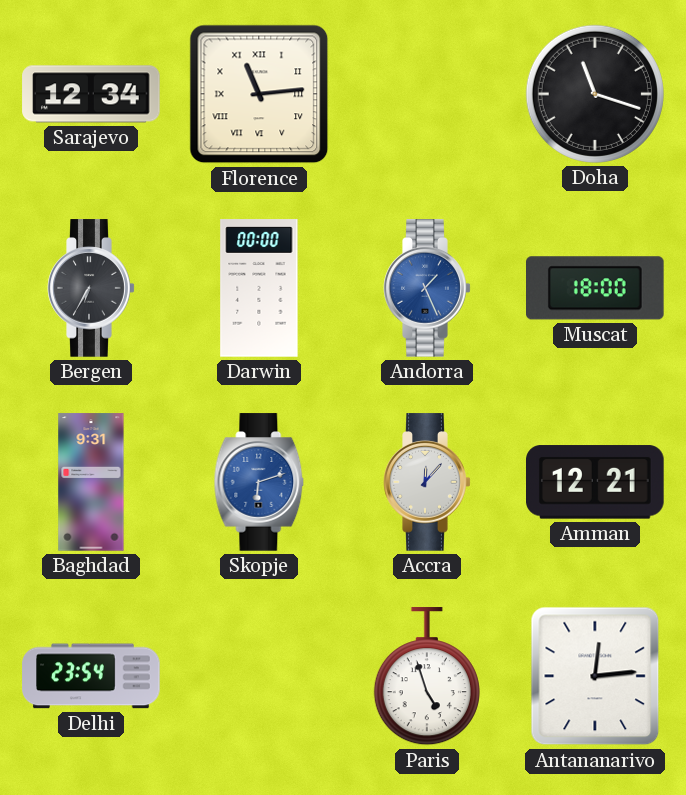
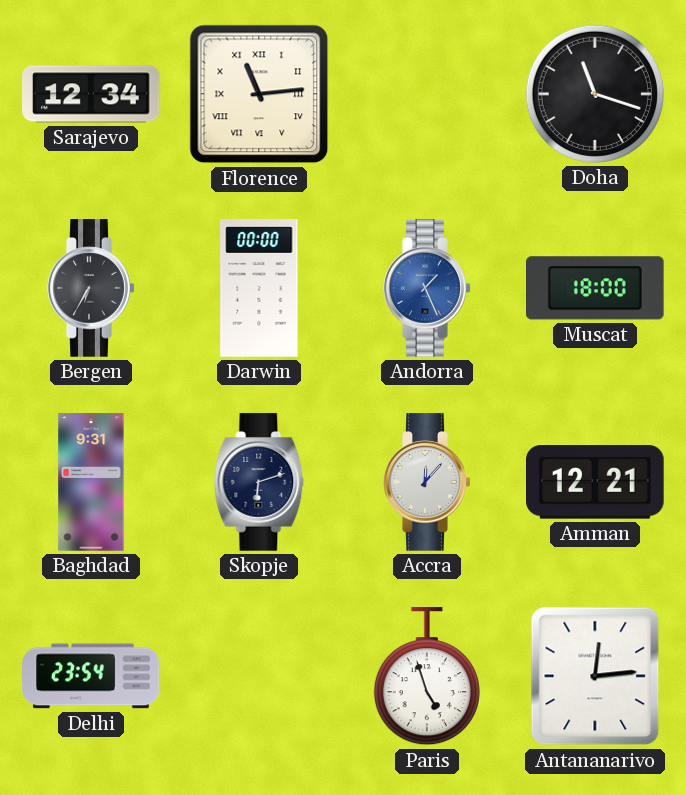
Skopje dial: blue -> navy
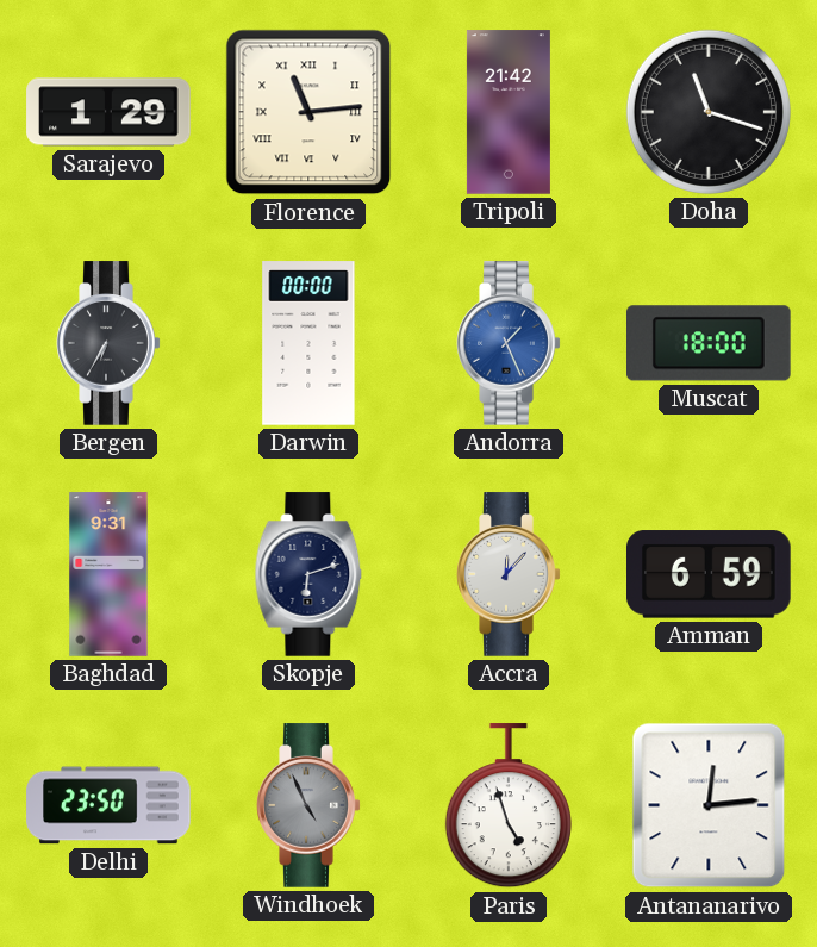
Sarajevo: 12:34 -> 1:29
Tripoli: none -> 21:42
Amman: 12:21 -> 6:59
Delhi: 23:54 -> 23:50
Windhoek: none -> 4:56
